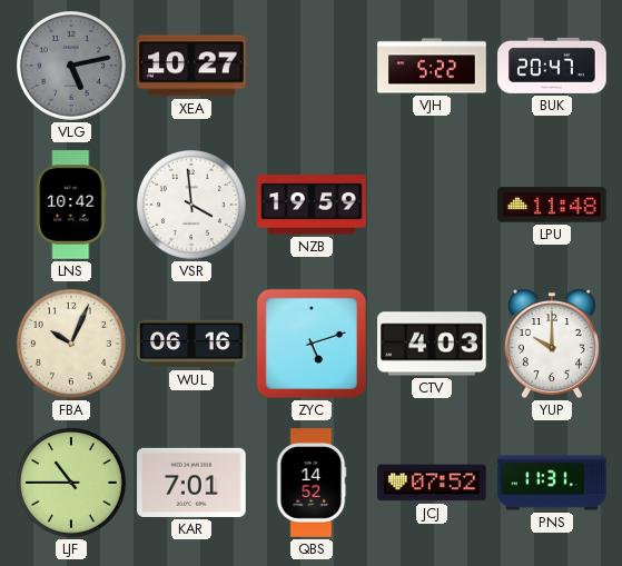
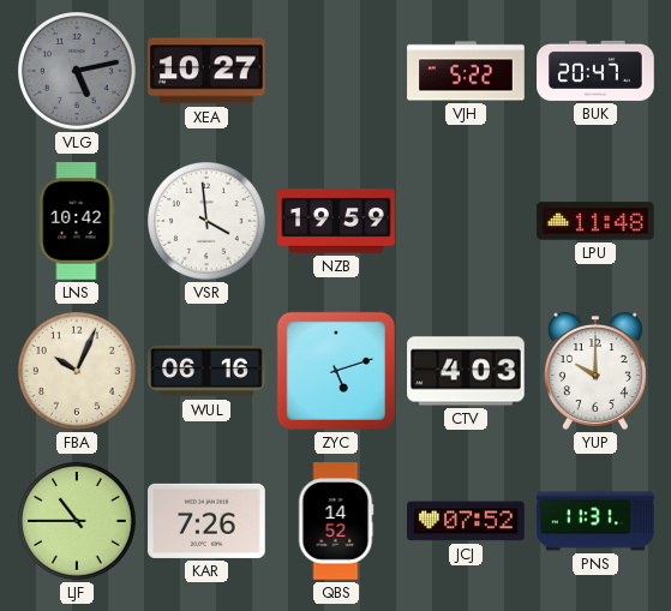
KAR: 7:01 -> 7:26
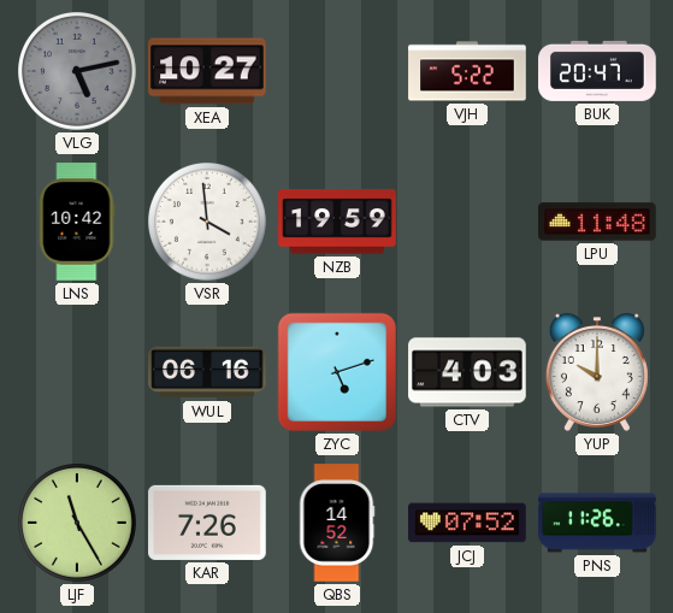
FBA: 10:04 -> none
LJF: 10:45 -> 11:25
PNS: 11:31 -> 11:26
